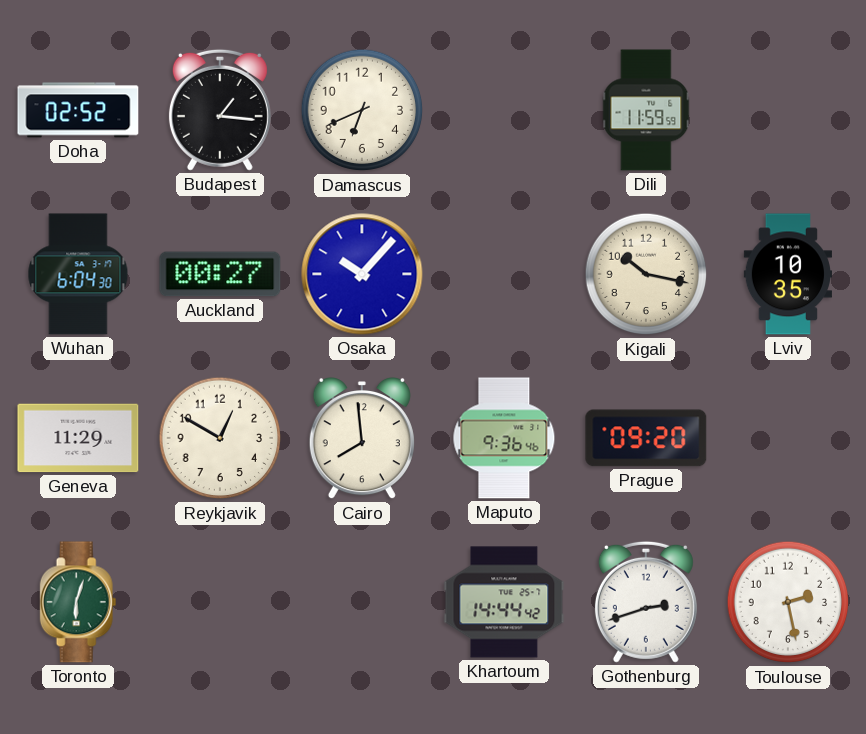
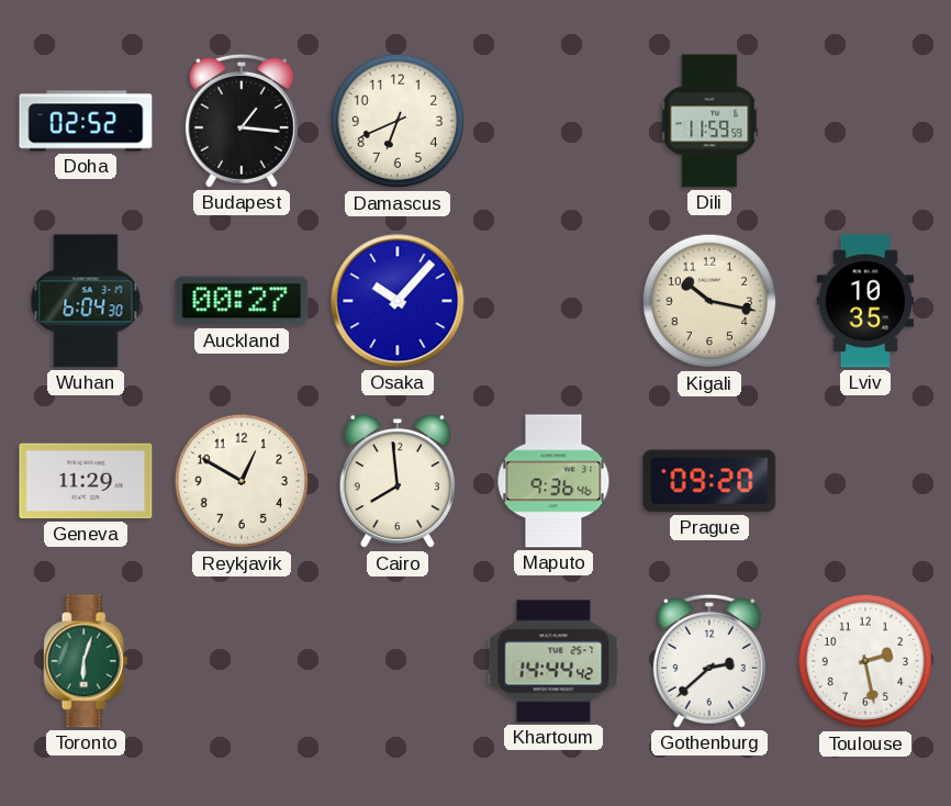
Gothenburg: 2:42 -> 2:38
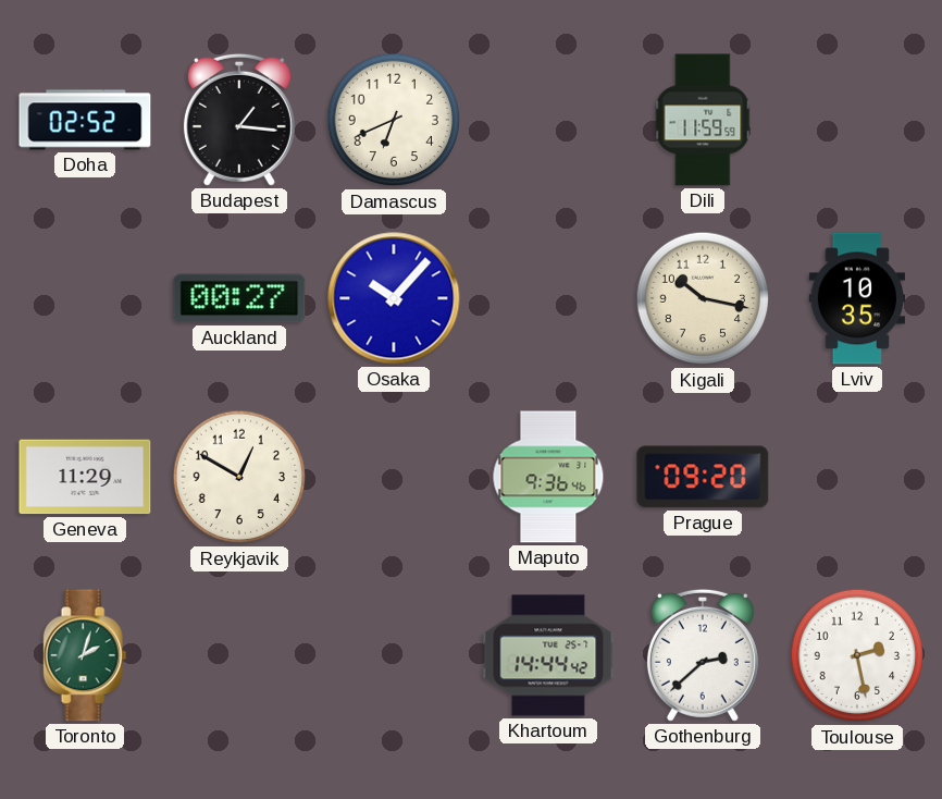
Wuhan: 6:04 -> none
Cairo: 7:59 -> none
Toronto: 6:03 -> 2:03
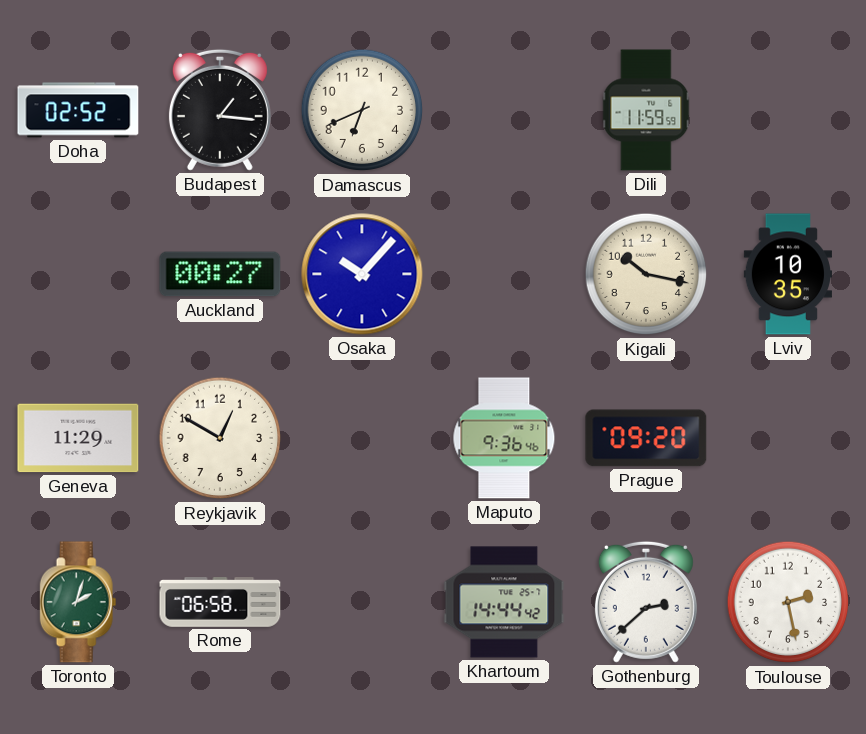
Rome: none -> 06:58
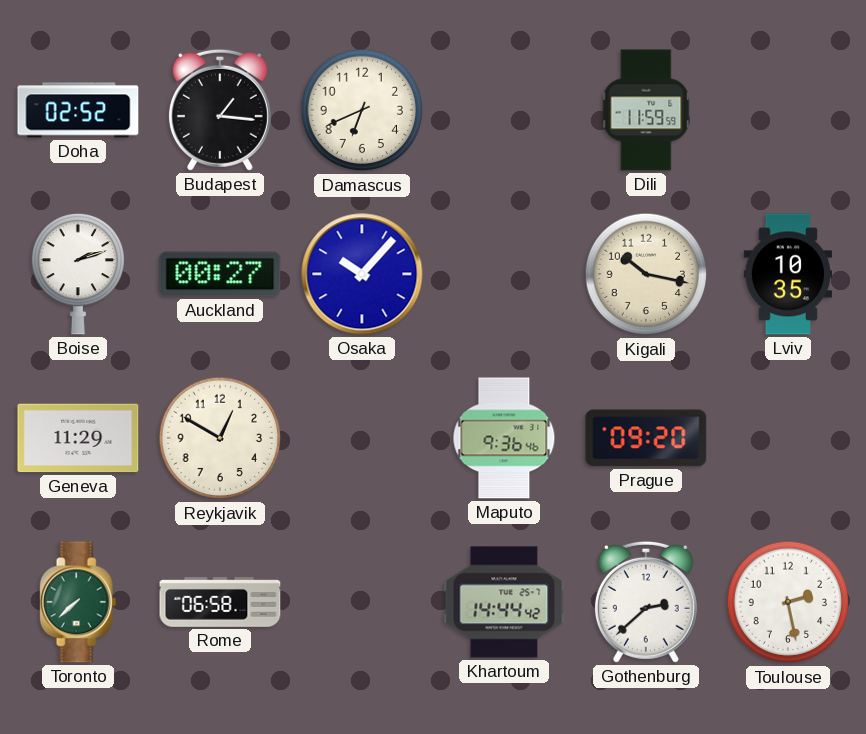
Boise: none -> 2:12
Toronto: 2:03 -> 7:38
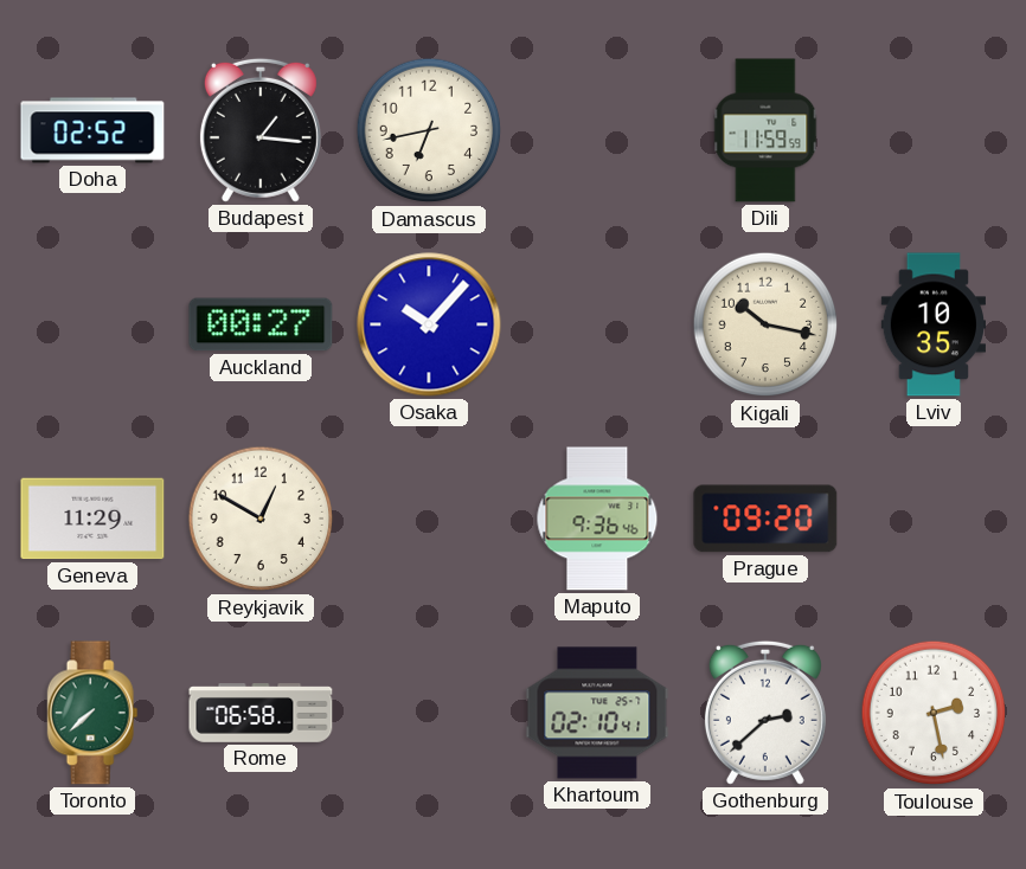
Damascus: 6:41 -> 6:43
Boise: 2:12 -> none
Khartoum: 14:44 -> 02:10
